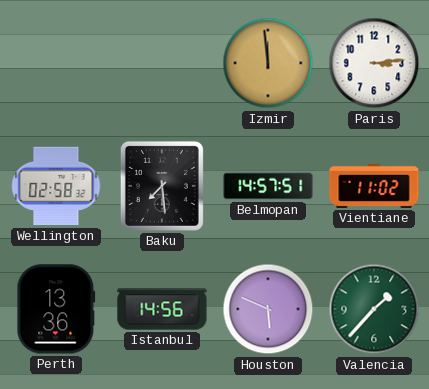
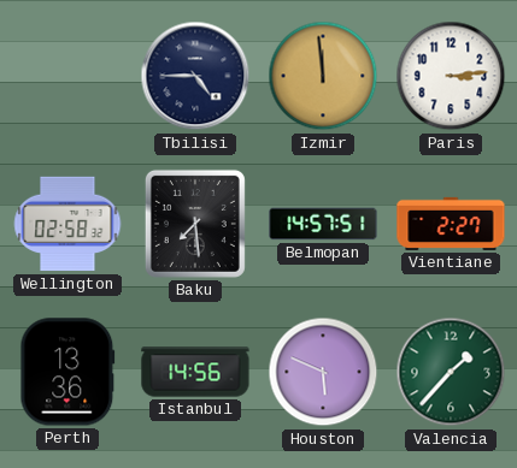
Tbilisi: none -> 4:45
Vientiane: 11:02 -> 2:27
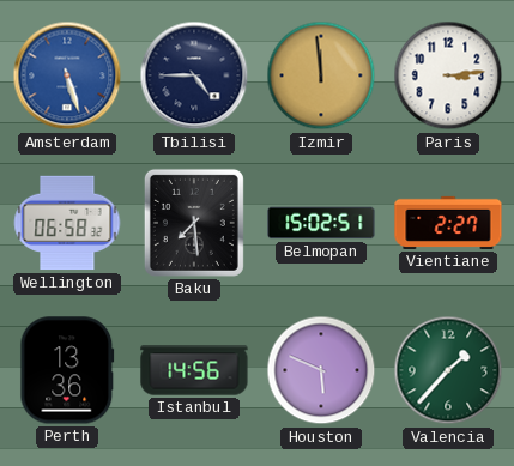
Amsterdam: none -> 5:27
Wellington: 02:58 -> 06:58
Belmopan: 14:57 -> 15:02
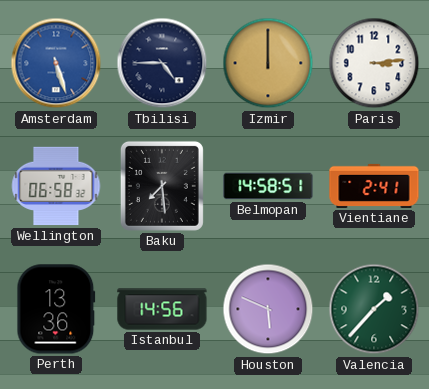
Izmir: 11:59 -> 12:00
Belmopan: 15:02 -> 14:58
Vientiane: 2:27 -> 2:41
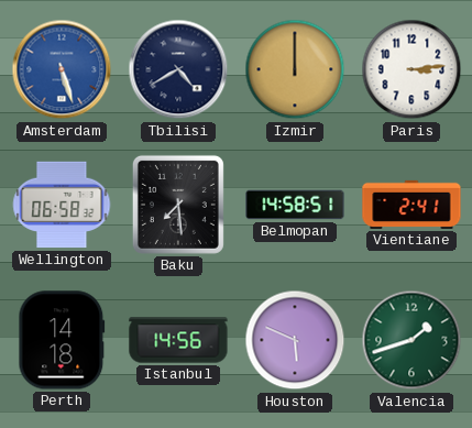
Tbilisi: 4:45 -> 4:40
Perth: 13:36 -> 14:18
Valencia: 1:37 -> 1:42
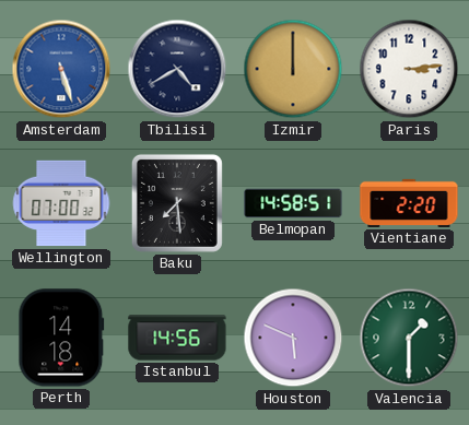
Wellington: 06:58 -> 07:00
Vientiane: 2:41 -> 2:20
Valencia: 1:42 -> 1:30
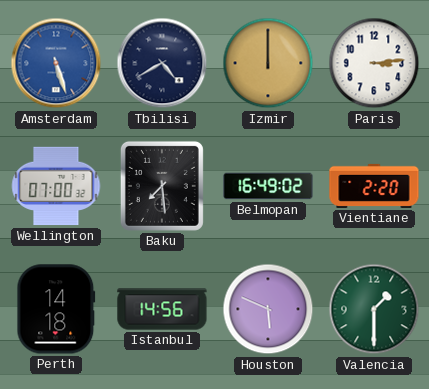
Belmopan: 14:58 -> 16:49
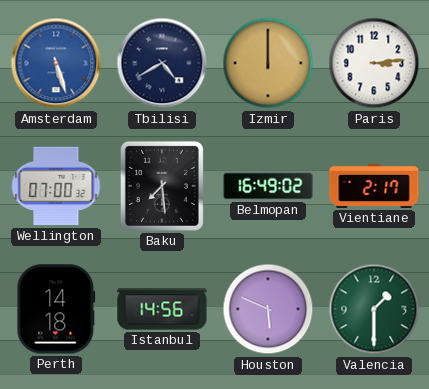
Vientiane: 2:20 -> 2:17
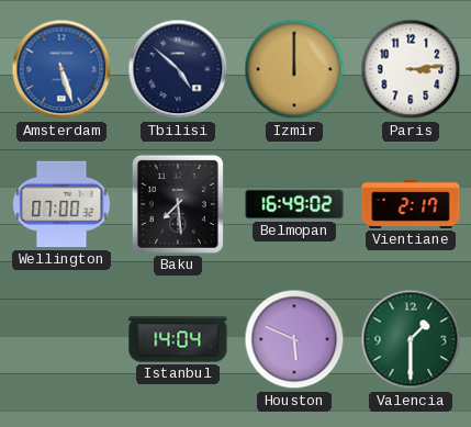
Tbilisi: 4:40 -> 4:52
Perth: 14:18 -> none
Istanbul: 14:56 -> 14:04
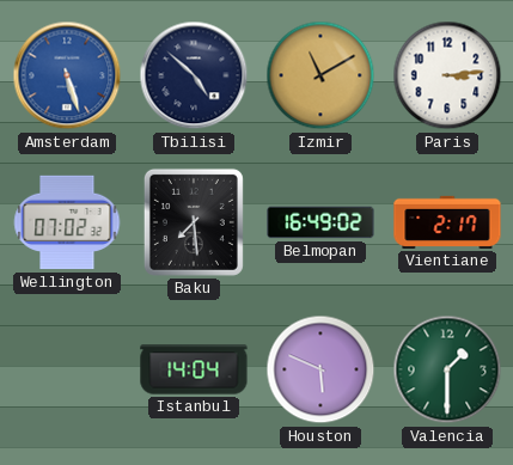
Izmir: 12:00 -> 11:10
Wellington: 07:00 -> 07:02
